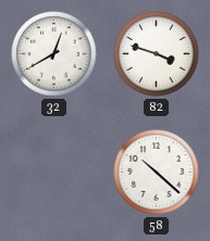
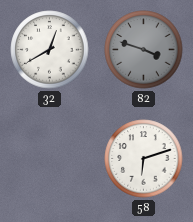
82 dial: white -> grey
58: 10:22 -> 6:12
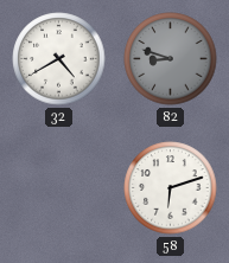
32: 12:40 -> 4:40
82: 3:48 -> 8:48
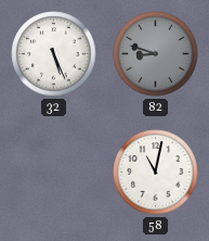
32: 4:40 -> 5:26
58: 6:12 -> 11:02
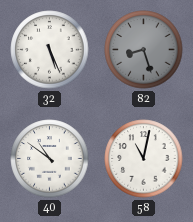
82: 8:48 -> 8:27
40: none -> 10:51
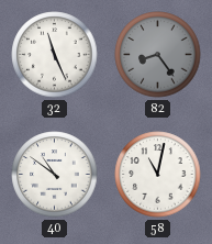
32: 5:26 -> 11:26
82: 8:27 -> 8:24
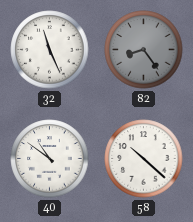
58: 11:02 -> 10:22
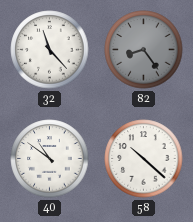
32: 11:26 -> 11:23
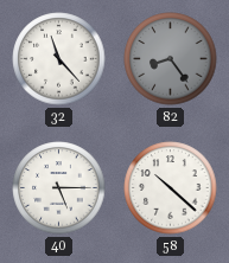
40: 10:51 -> 5:15
